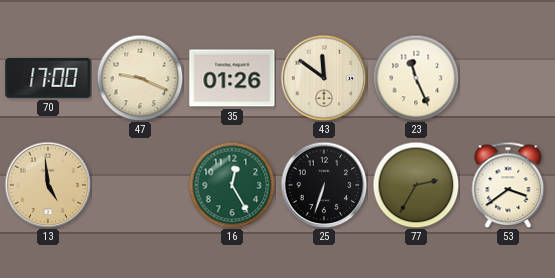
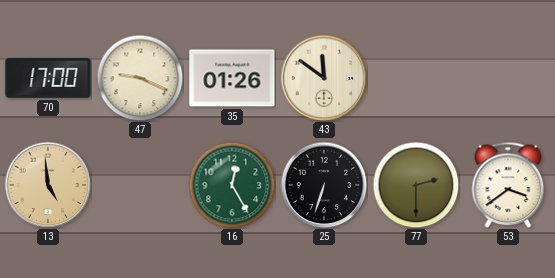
23: 11:26 -> none
77: 2:35 -> 2:30
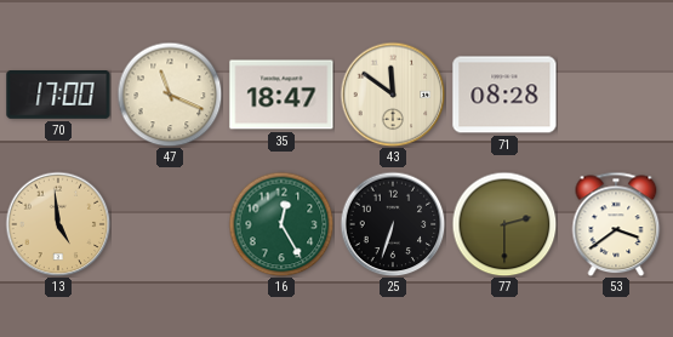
47: 9:19 -> 11:19
35: 01:26 -> 18:47
71: none -> 08:28
